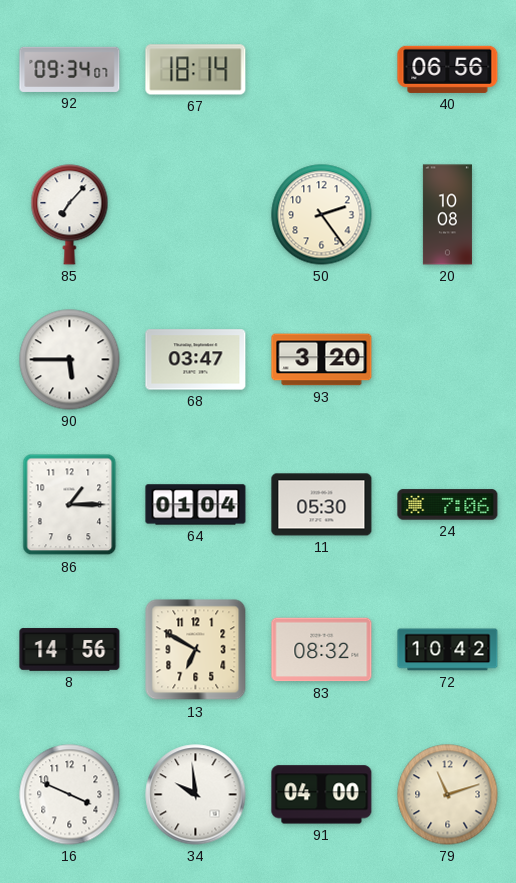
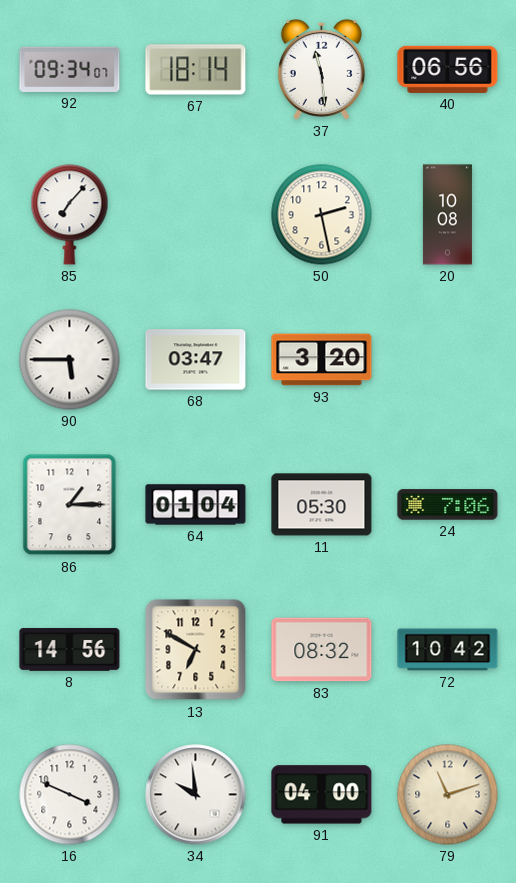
37: none -> 11:29
50: 2:24 -> 2:28
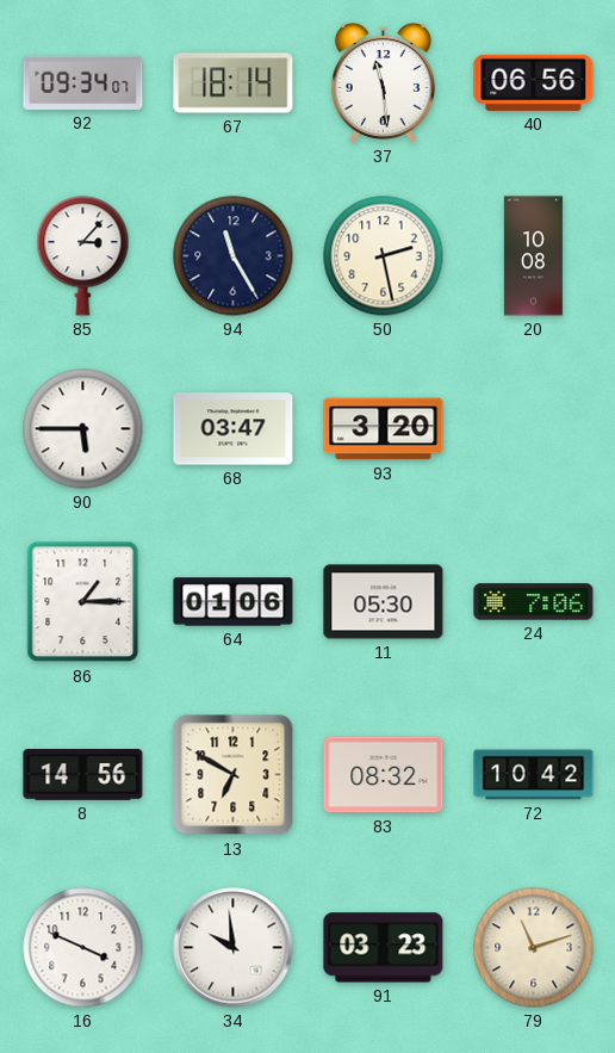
85: 7:07 -> 3:07
94: none -> 11:25
64: 01:04 -> 01:06
91: 04:00 -> 03:23
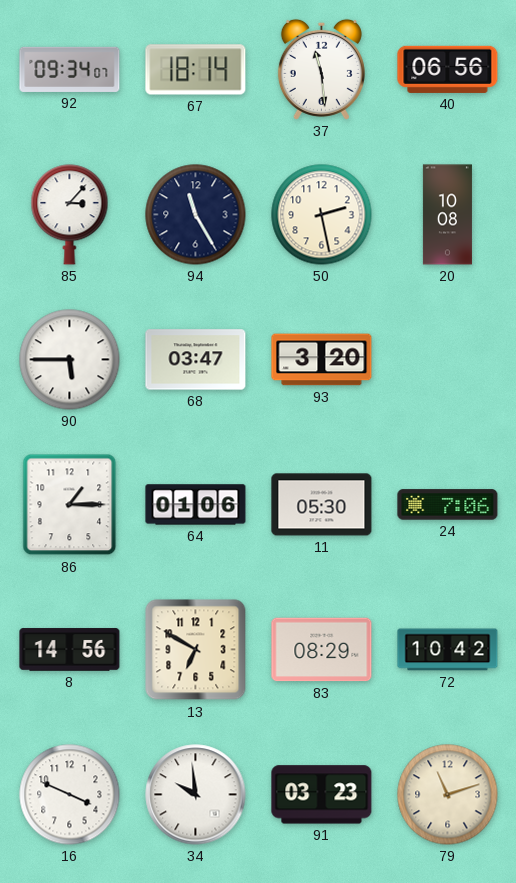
83: 08:32 -> 08:29
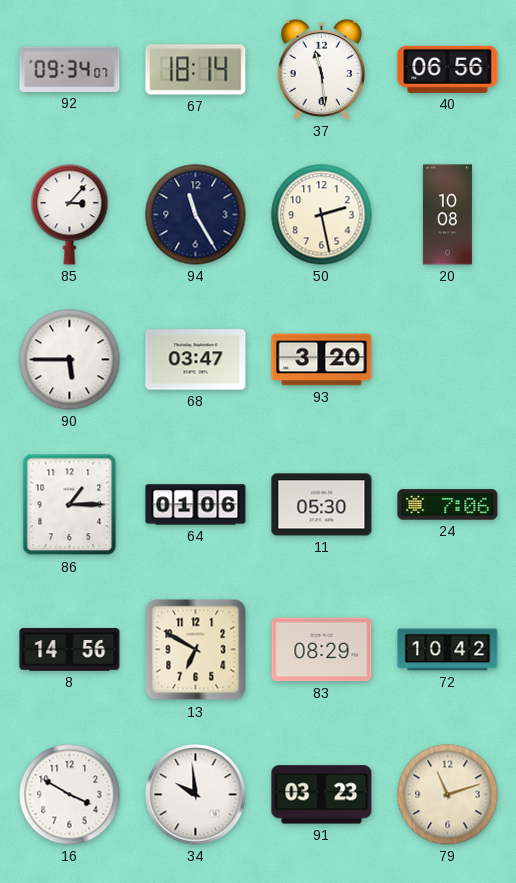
16: 3:49 -> 3:50
